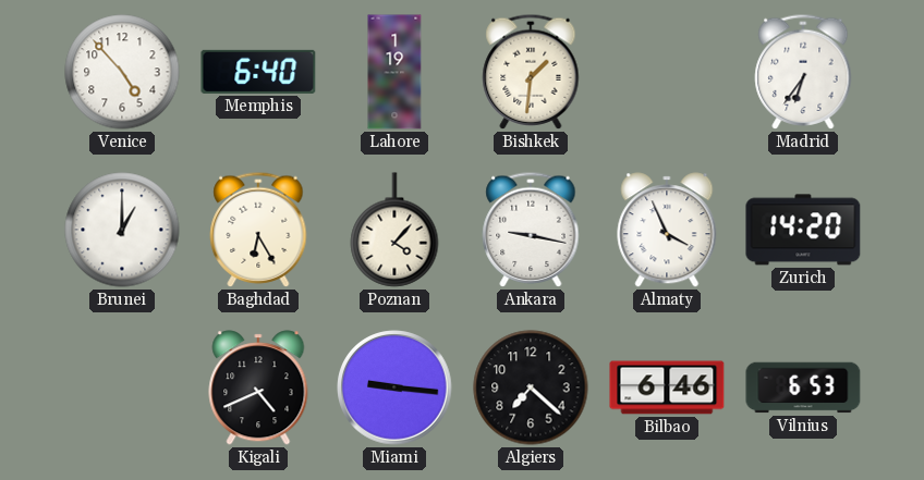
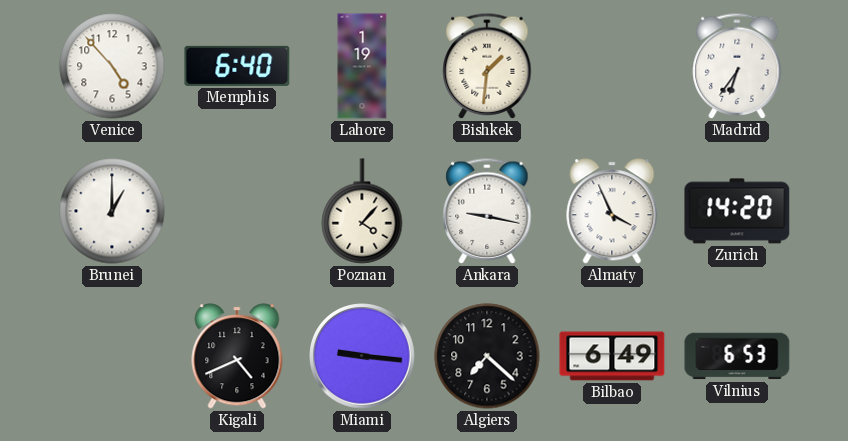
Baghdad: 6:25 -> none
Bilbao: 6:46 -> 6:49
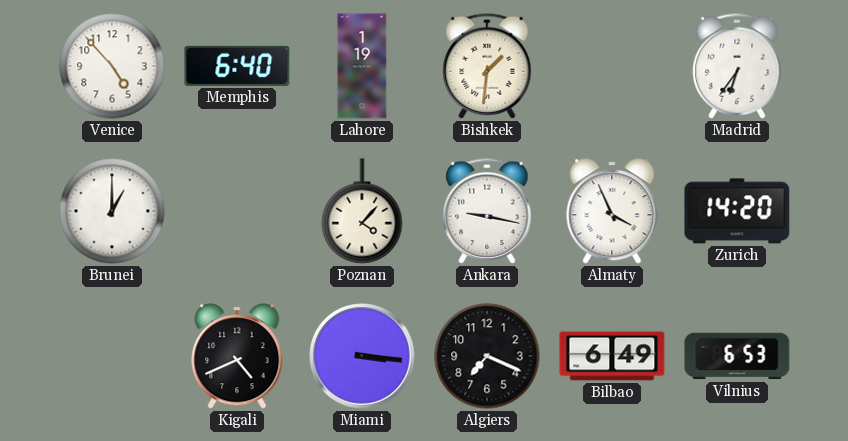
Miami: 9:16 -> 3:16
Algiers: 7:22 -> 7:19
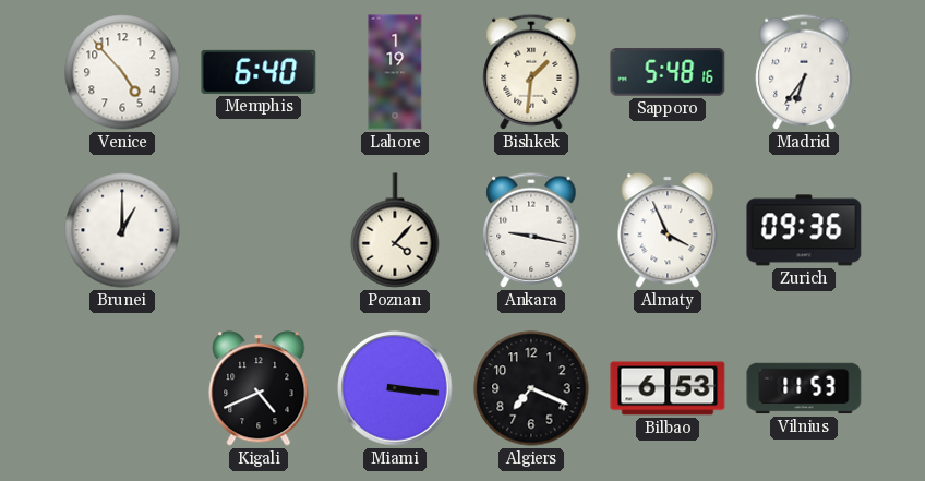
Sapporo: none -> 5:48
Zurich: 14:20 -> 09:36
Bilbao: 6:49 -> 6:53
Vilnius: 6:53 -> 11:53
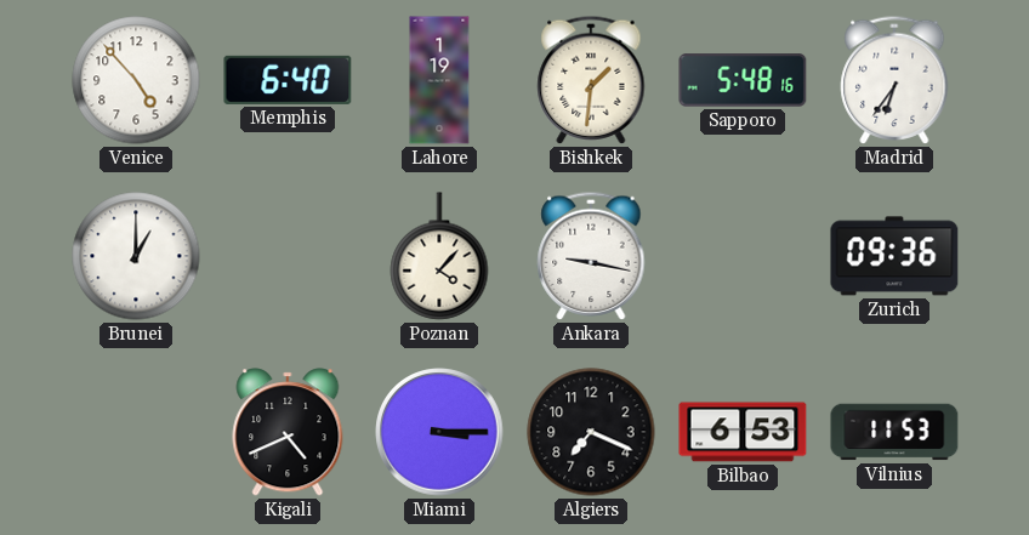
Almaty: 3:56 -> none
Miami: 3:16 -> 3:15
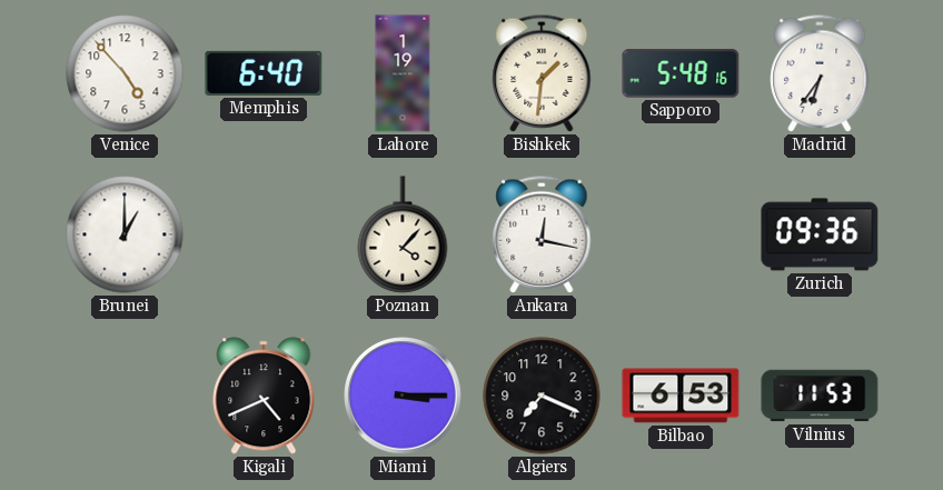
Ankara: 9:17 -> 12:17
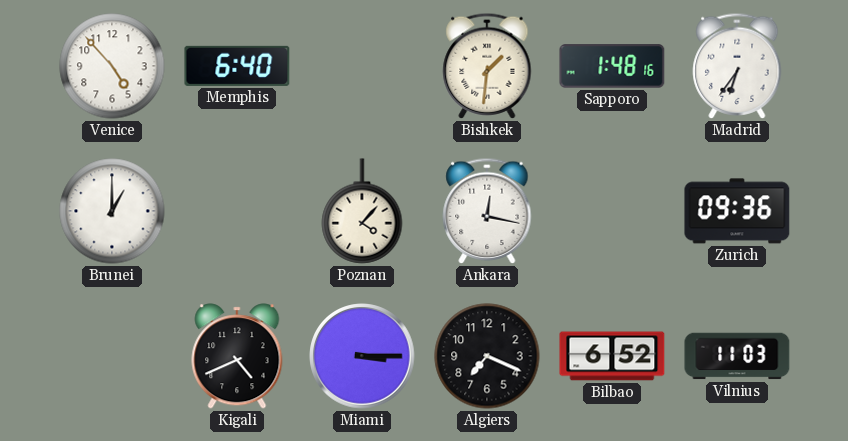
Lahore: 1:19 -> none
Sapporo: 5:48 -> 1:48
Bilbao: 6:53 -> 6:52
Vilnius: 11:53 -> 11:03
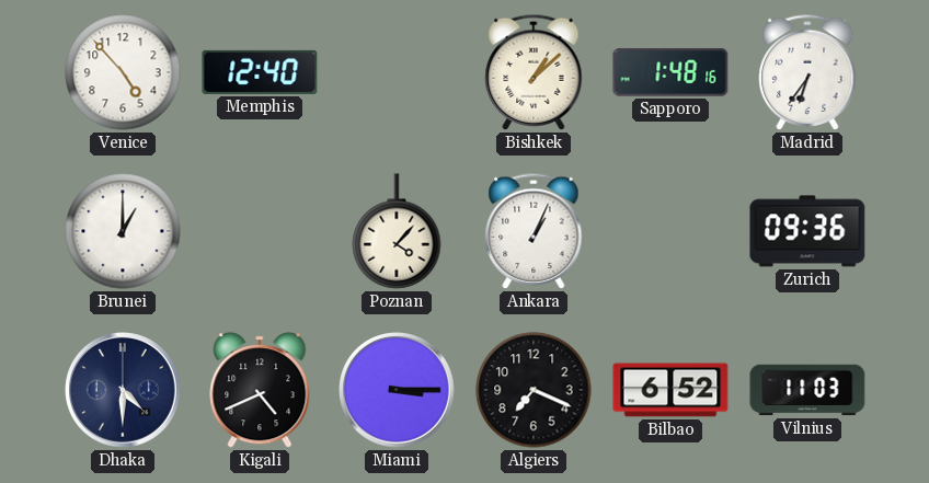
Memphis: 6:40 -> 12:40
Bishkek: 1:31 -> 1:08
Ankara: 12:17 -> 1:04
Dhaka: none -> 4:30
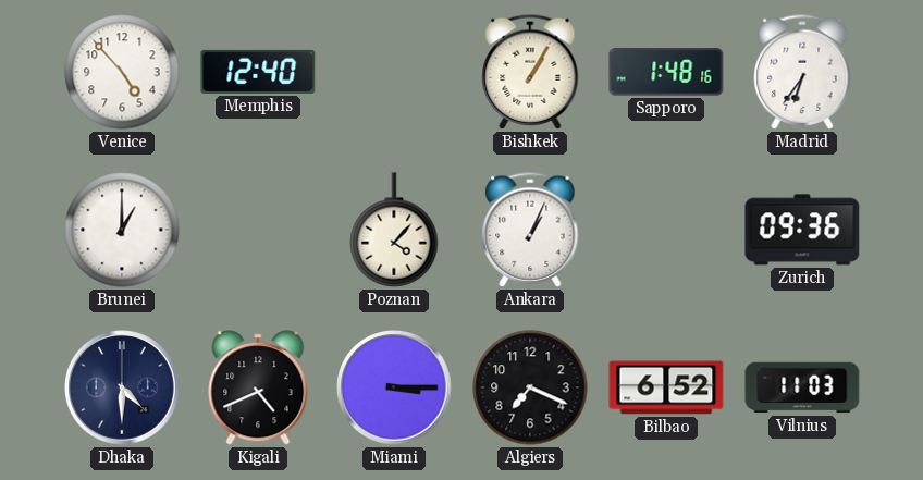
Bishkek: 1:08 -> 1:05
